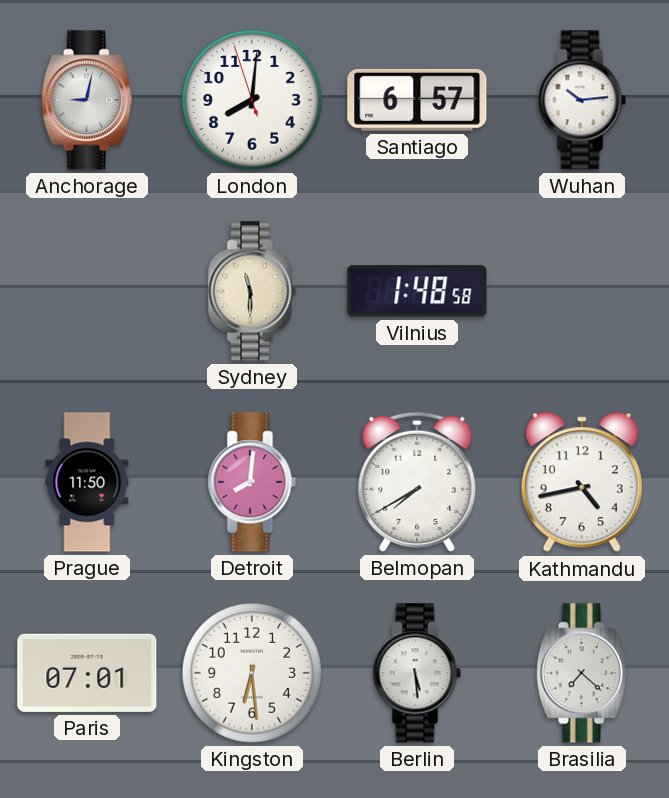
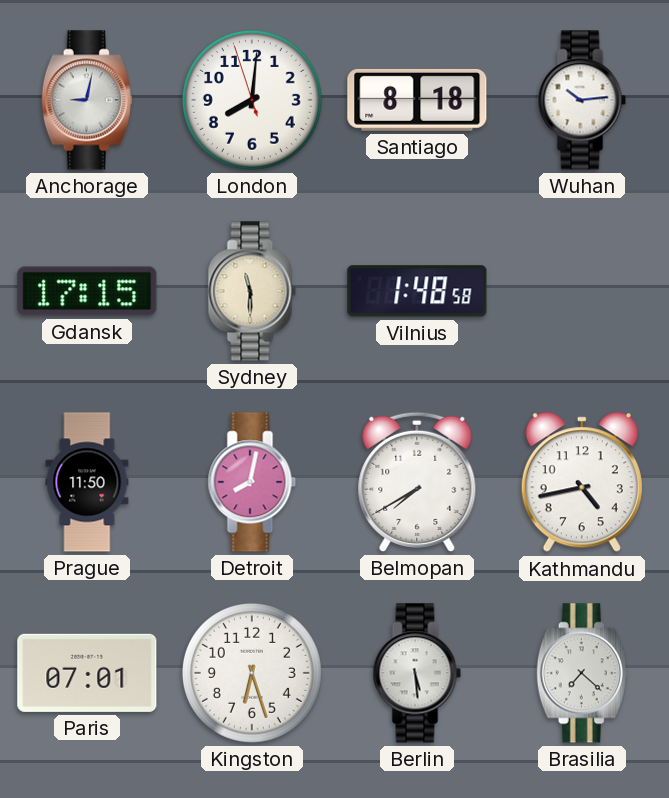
Santiago: 6:57 -> 8:18
Gdansk: none -> 17:15
Detroit: 8:01 -> 8:02
Kingston: 6:29 -> 6:27
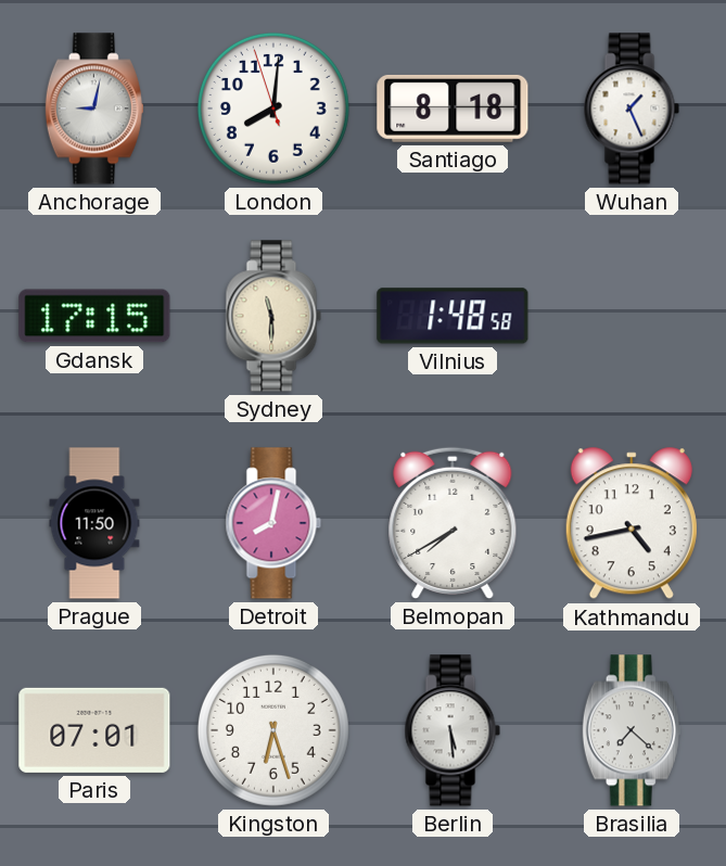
Wuhan: 10:14 -> 1:26
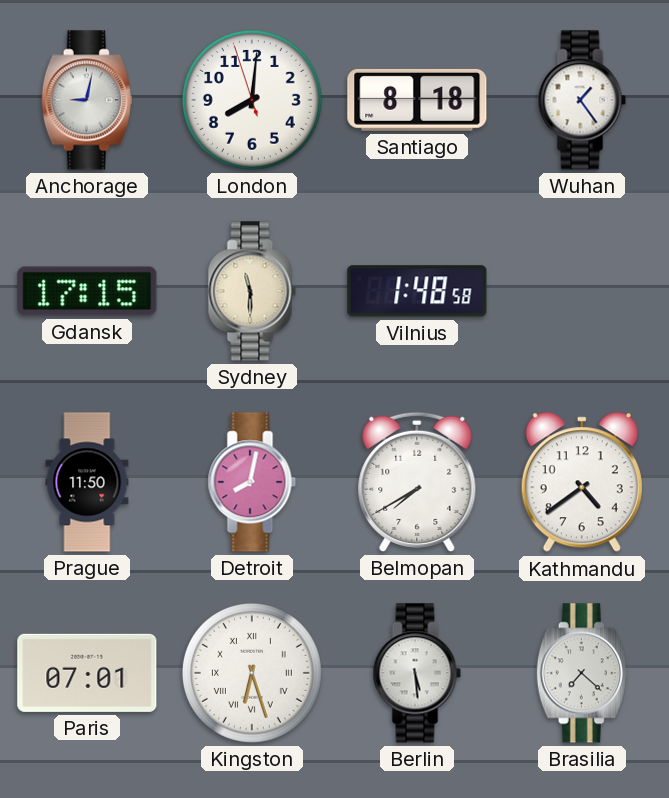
Wuhan: 1:26 -> 1:24
Kathmandu: 4:43 -> 4:39
Kingston numerals: Arabic -> Roman
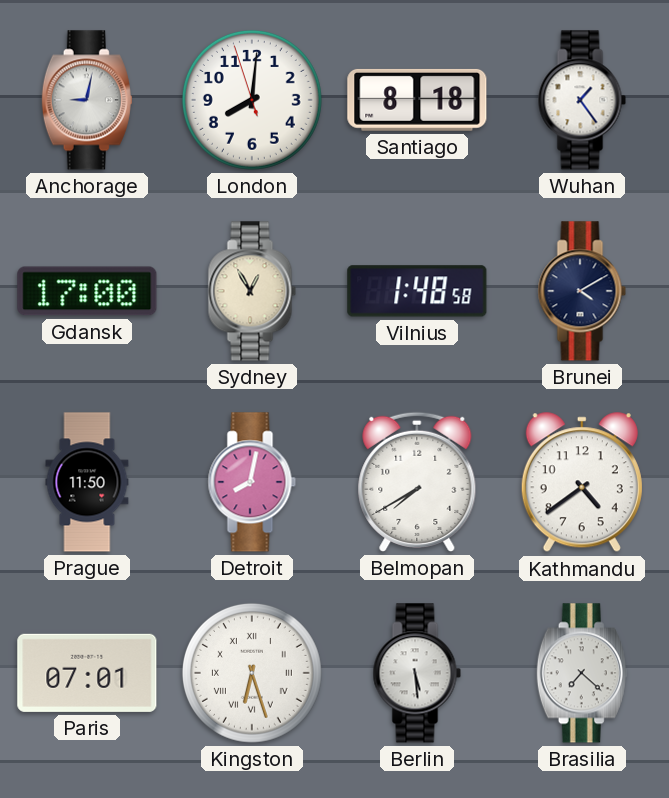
Gdansk: 17:15 -> 17:00
Sydney: 11:30 -> 12:55
Brunei: none -> 4:10
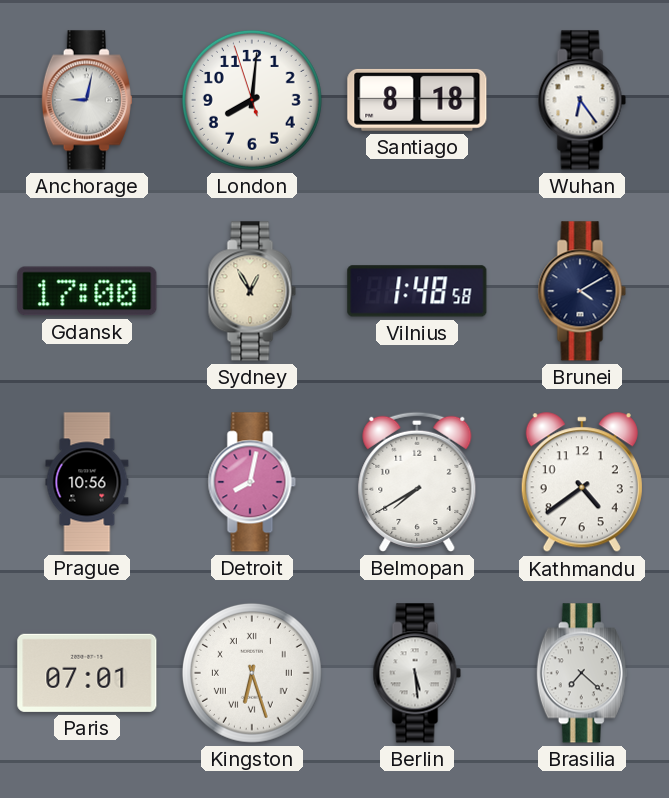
Wuhan: 1:24 -> 6:24
Prague: 11:50 -> 10:56
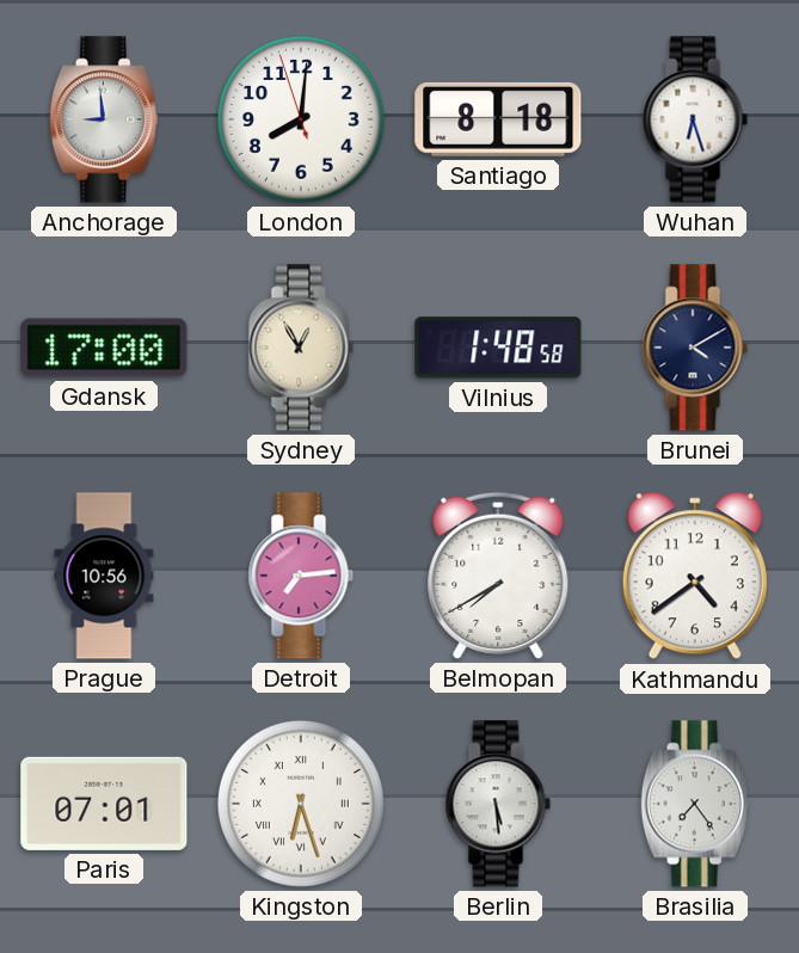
Anchorage: 9:02 -> 8:59
Wuhan: 6:24 -> 6:27
Detroit: 8:02 -> 7:14
Brasilia: 7:22 -> 7:24
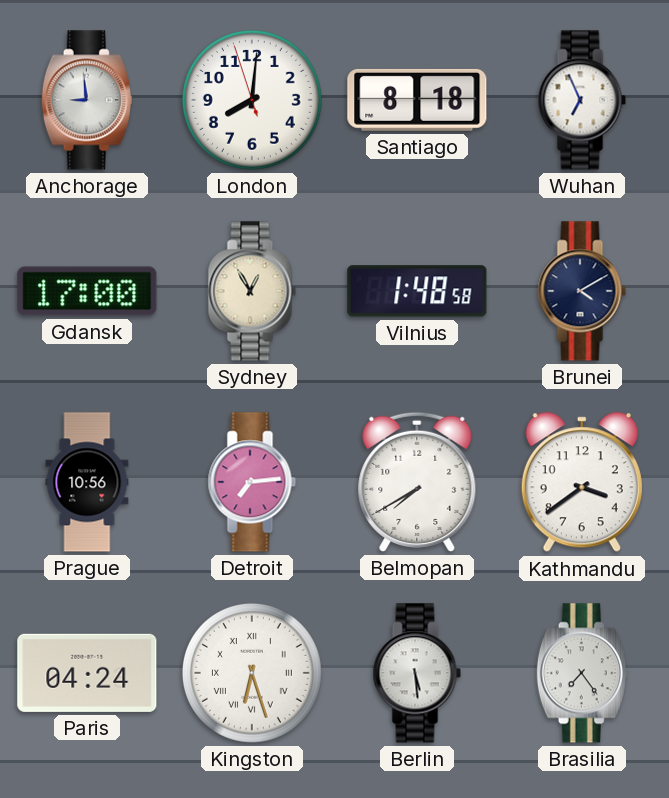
Wuhan: 6:27 -> 6:56
Kathmandu: 4:39 -> 3:39
Paris: 07:01 -> 04:24
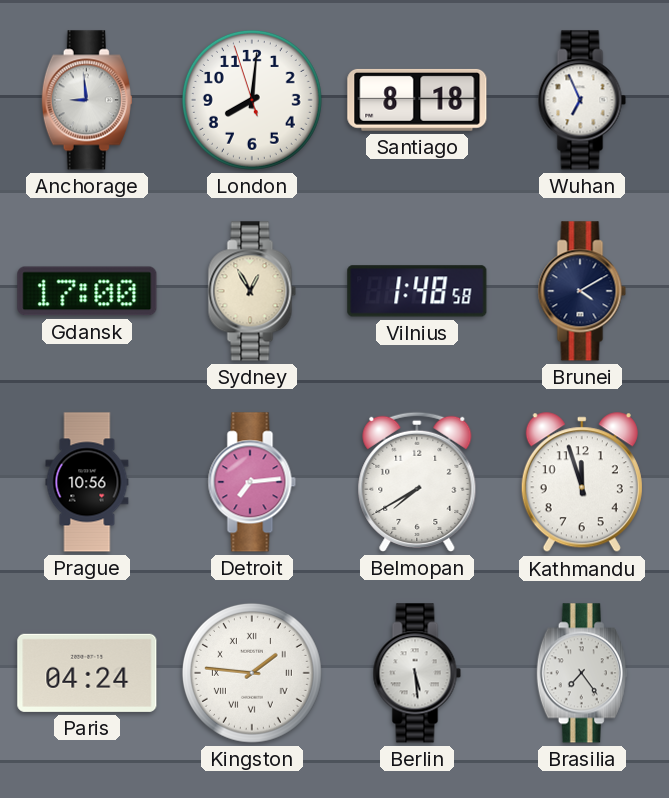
Kathmandu: 3:39 -> 11:57
Kingston: 6:27 -> 1:46
